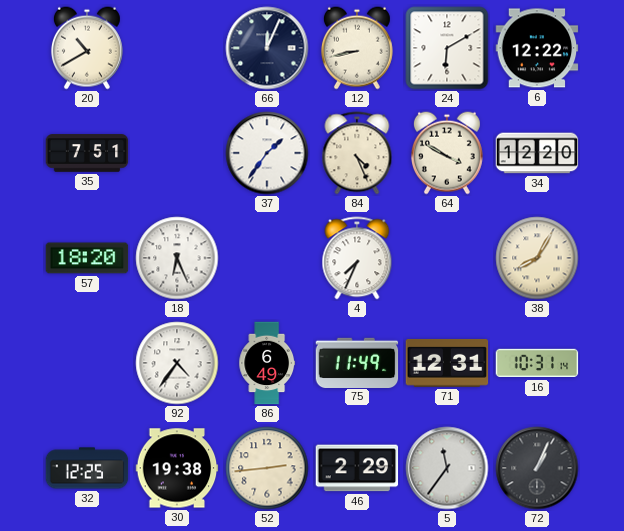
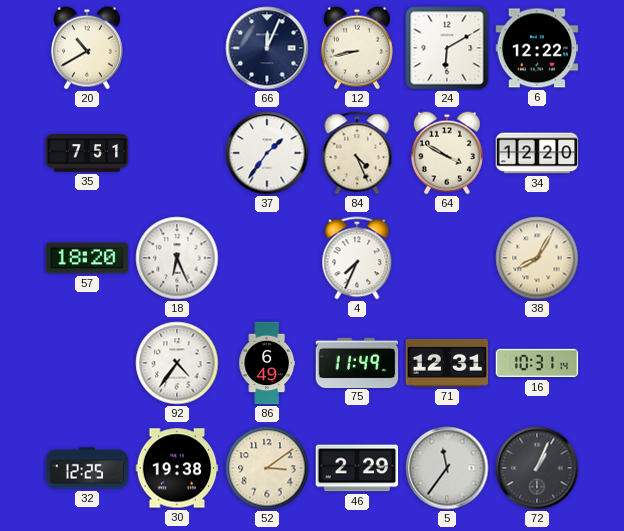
52: 2:44 -> 3:09
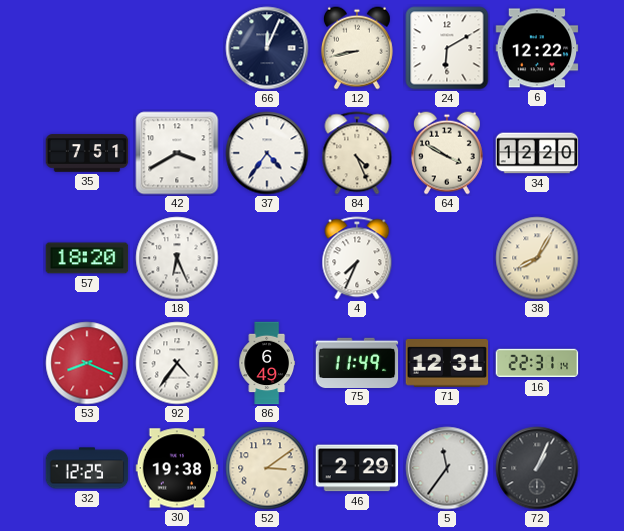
20: 10:40 -> none
42: none -> 3:40
37: 1:36 -> 4:36
53: none -> 8:19
16: 10:31 -> 22:31
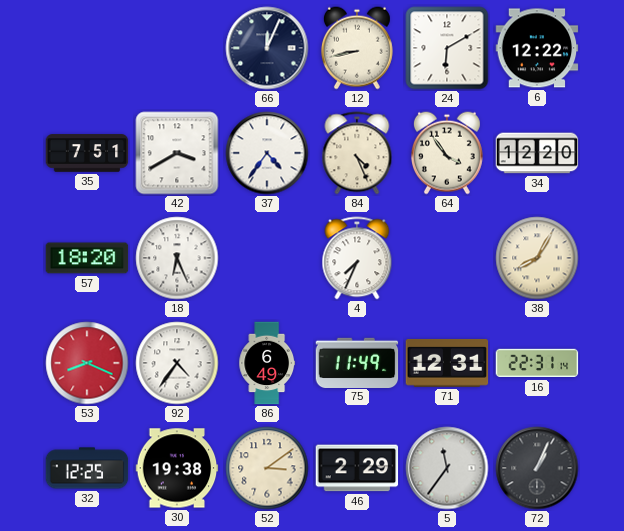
64: 3:50 -> 3:54
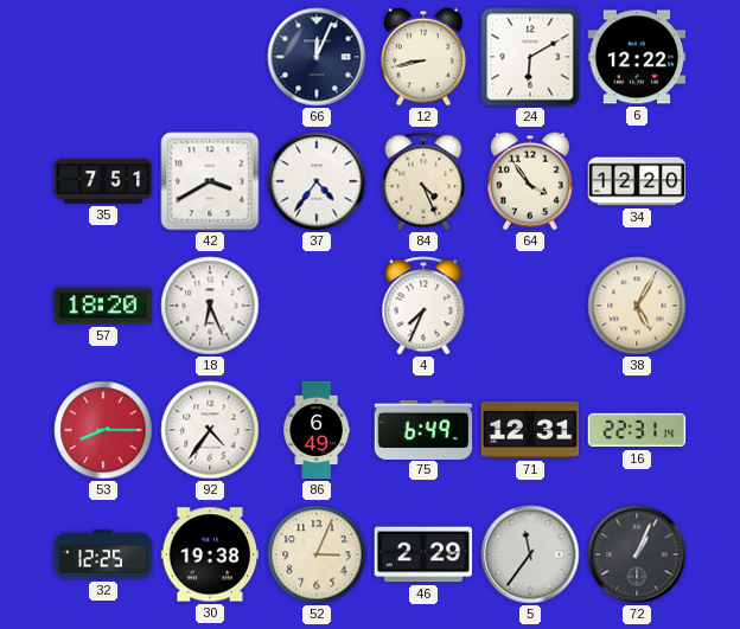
38: 8:05 -> 5:05
53: 8:19 -> 8:15
75: 11:49 -> 6:49
52: 3:09 -> 3:04
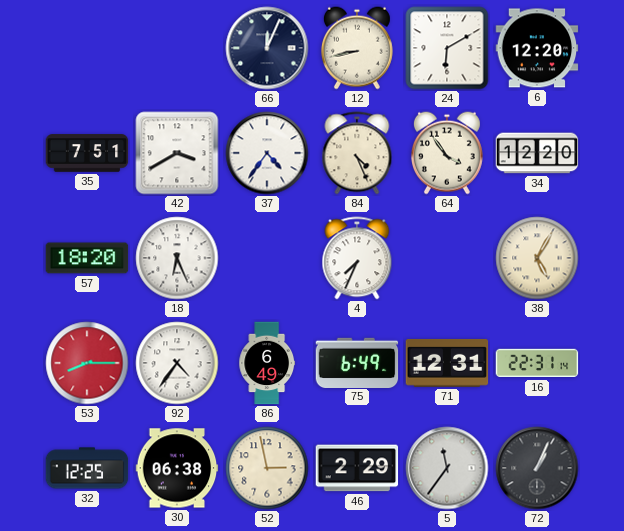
6: 12:22 -> 12:20
30: 19:38 -> 06:38
52: 3:04 -> 2:58
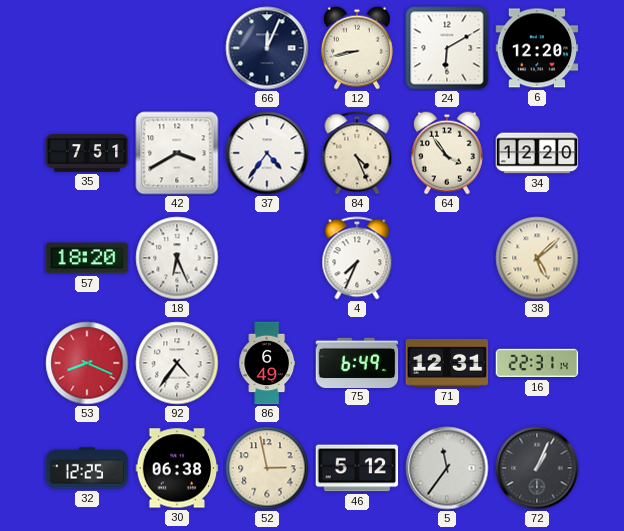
38: 5:05 -> 5:08
53: 8:15 -> 8:19
46: 2:29 -> 5:12
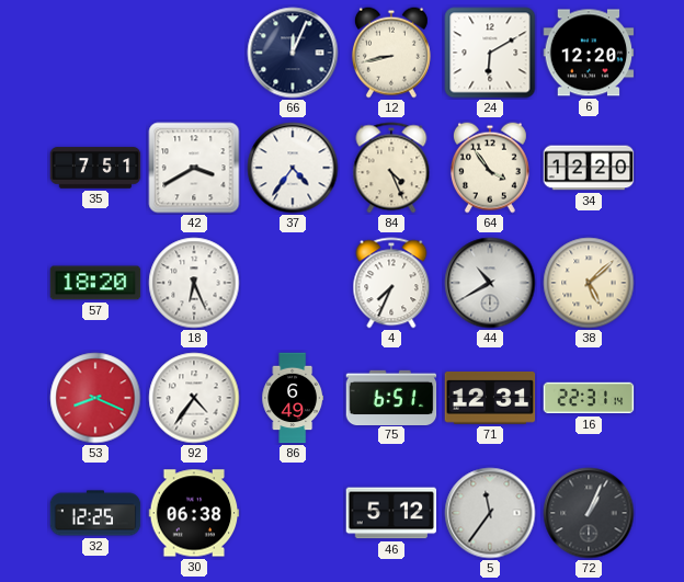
44: none -> 10:40
75: 6:49 -> 6:51
52: 2:58 -> none
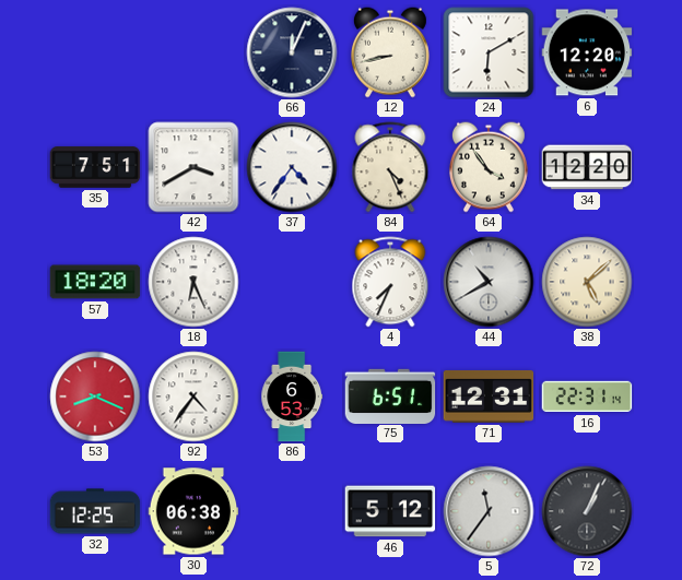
86: 6:49 -> 6:53
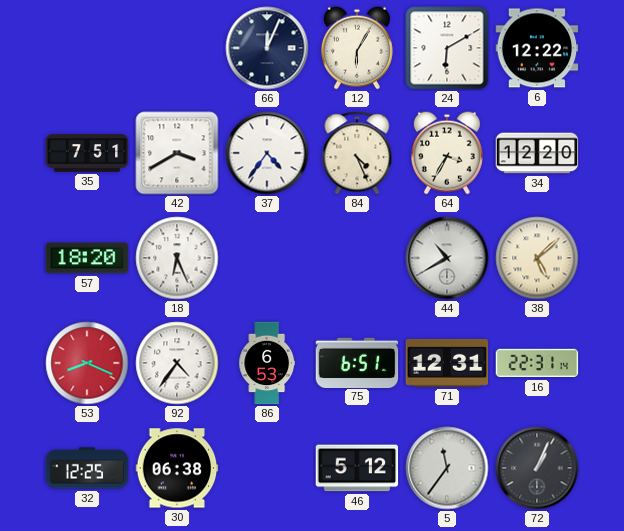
12: 8:43 -> 6:05
6: 12:20 -> 12:22
64: 3:54 -> 3:35
4: 7:34 -> none
